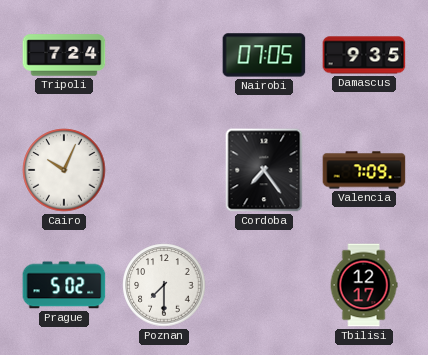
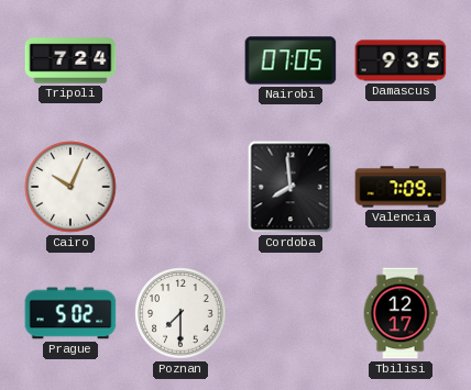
Cordoba: 7:24 -> 7:59
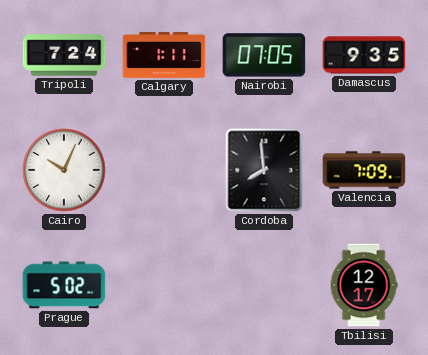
Calgary: none -> 1:11
Poznan: 7:30 -> none
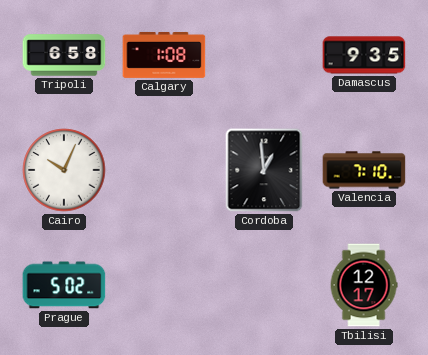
Tripoli: 7:24 -> 6:58
Calgary: 1:11 -> 1:08
Nairobi: 07:05 -> none
Cordoba: 7:59 -> 12:59
Valencia: 7:09 -> 7:10
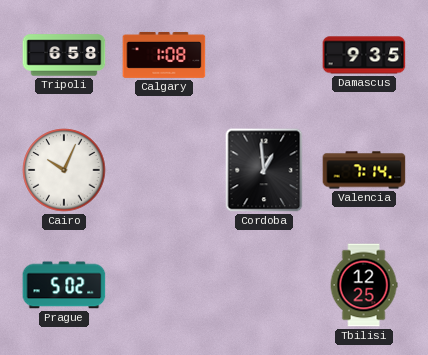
Valencia: 7:10 -> 7:14
Tbilisi: 12:17 -> 12:25
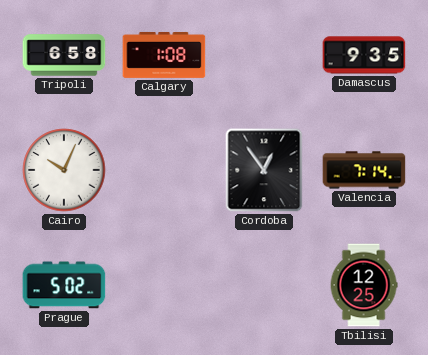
Cordoba: 12:59 -> 12:54
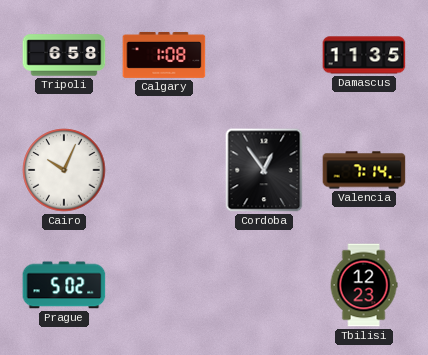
Damascus: 9:35 -> 11:35
Tbilisi: 12:25 -> 12:23
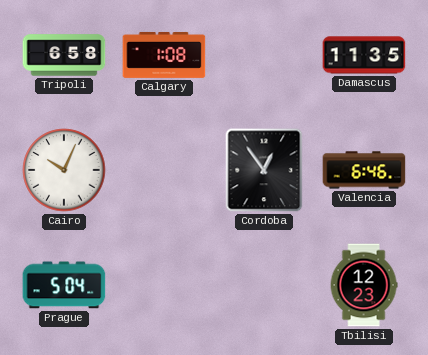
Valencia: 7:14 -> 6:46
Prague: 5:02 -> 5:04
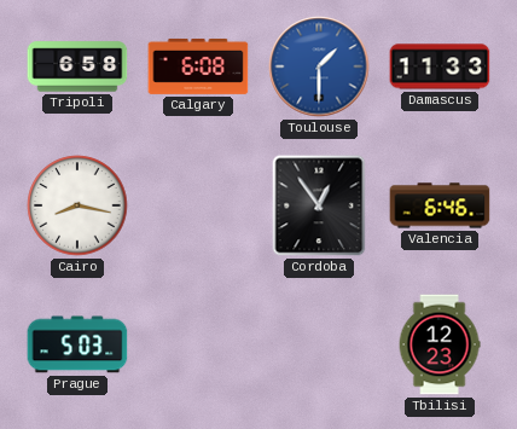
Calgary: 1:08 -> 6:08
Toulouse: none -> 1:30
Damascus: 11:35 -> 11:33
Cairo: 10:04 -> 8:17
Prague: 5:04 -> 5:03
